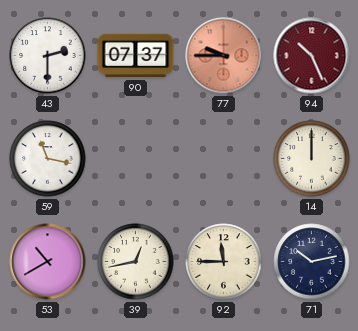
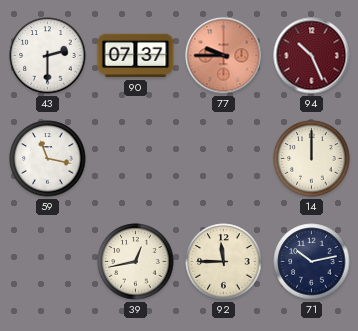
53: 10:40 -> none
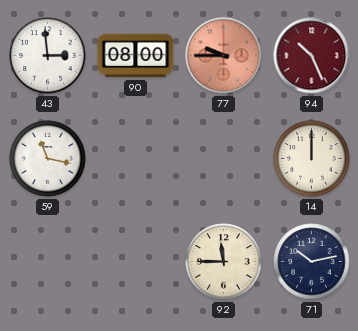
43: 2:30 -> 2:59
90: 07:37 -> 08:00
39: 12:43 -> none
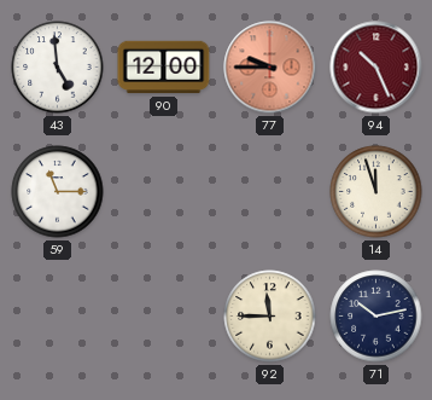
43: 2:59 -> 4:59
90: 08:00 -> 12:00
59: 11:17 -> 11:15
14: 12:00 -> 11:57
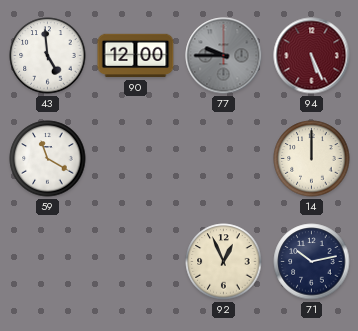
77 dial: salmon -> grey
94: 10:26 -> 5:26
59: 11:15 -> 11:20
14: 11:57 -> 12:00
92: 11:45 -> 12:56
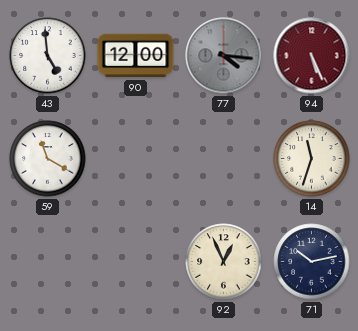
77: 9:45 -> 4:16
14: 12:00 -> 11:33
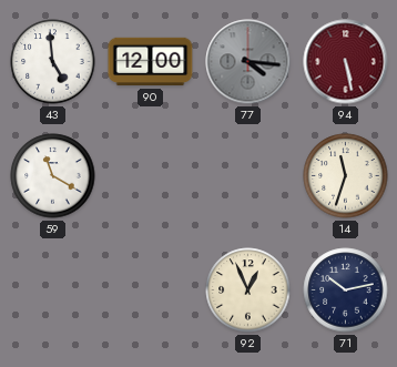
94: 5:26 -> 5:28
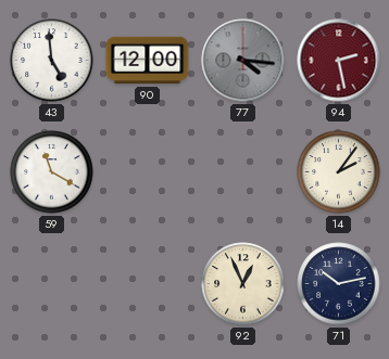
94: 5:28 -> 2:28
14: 11:33 -> 2:06
